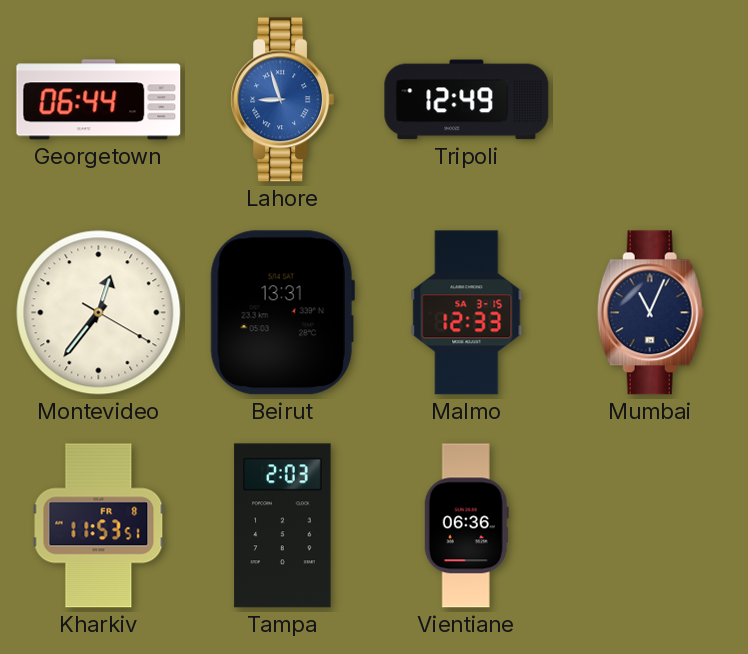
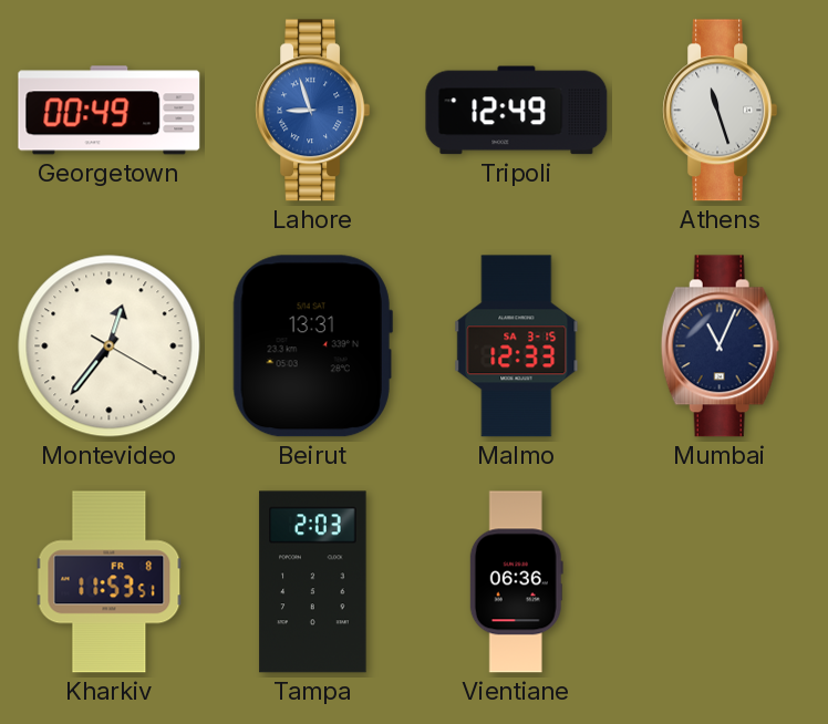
Georgetown: 06:44 -> 00:49
Athens: none -> 11:27
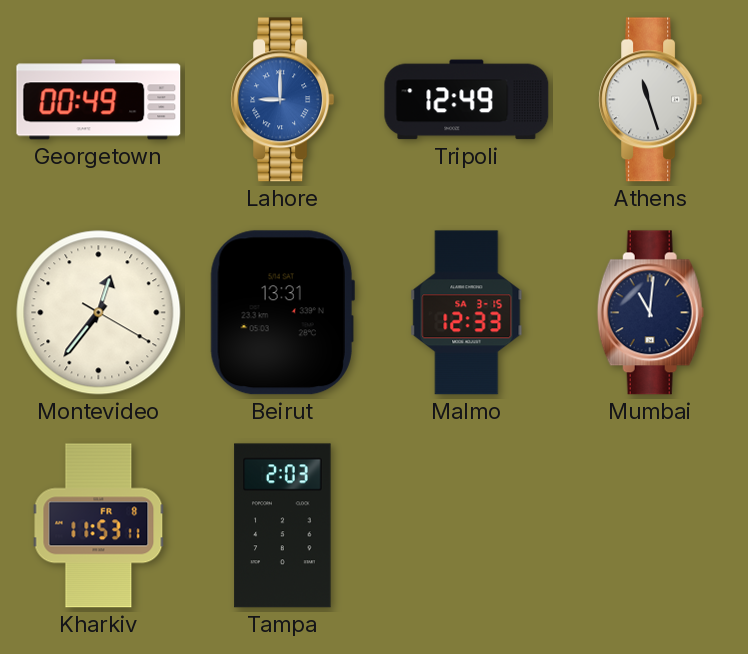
Lahore: 8:57 -> 9:00
Mumbai: 11:04 -> 11:01
Kharkiv: 11:53:51 -> 11:53:11
Vientiane: 06:36 -> none
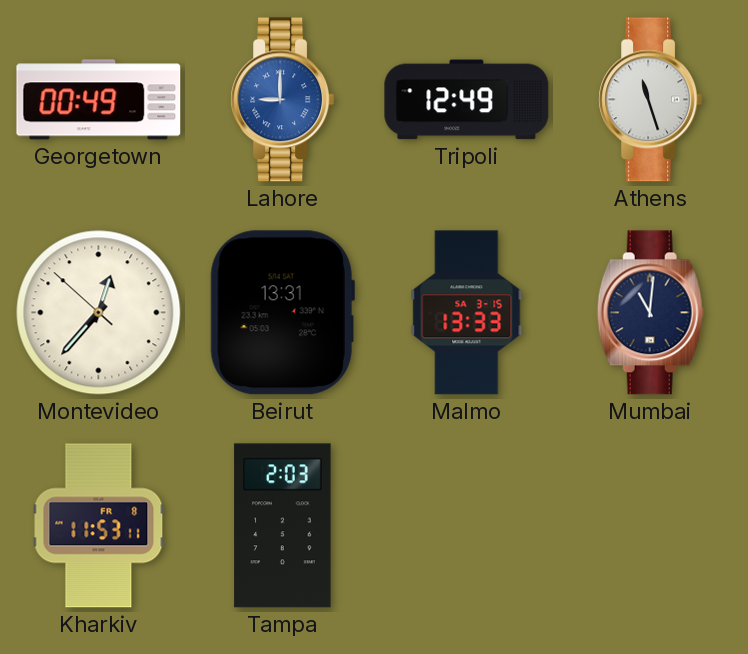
Montevideo: 12:36:20 -> 12:36:52
Malmo: 12:33 -> 13:33
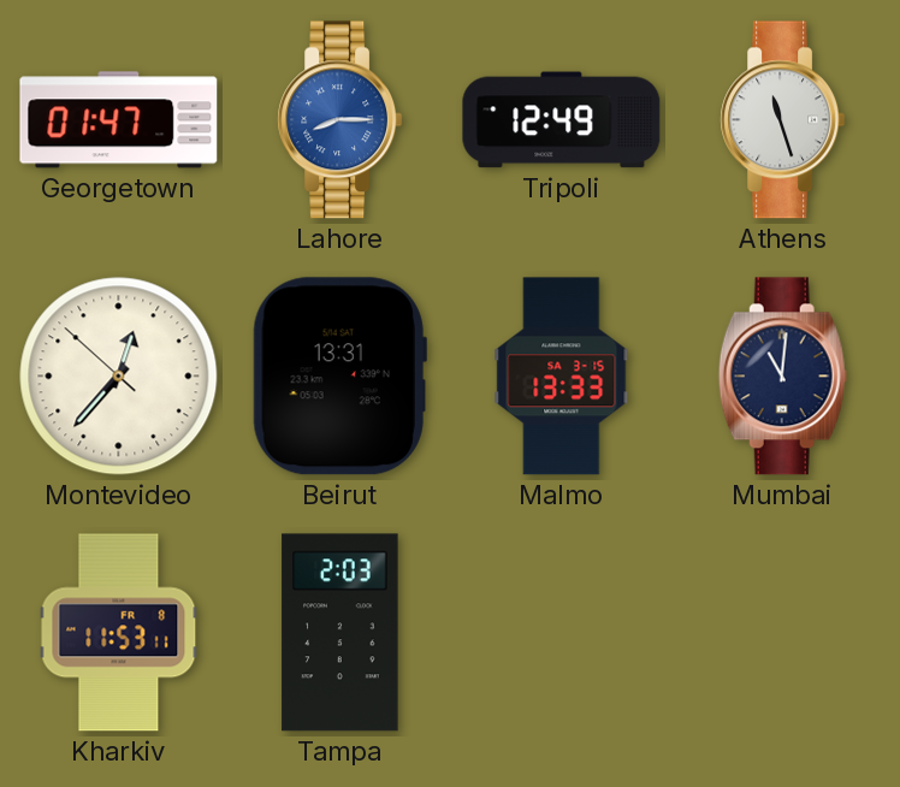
Georgetown: 00:49 -> 01:47
Lahore: 9:00 -> 8:15
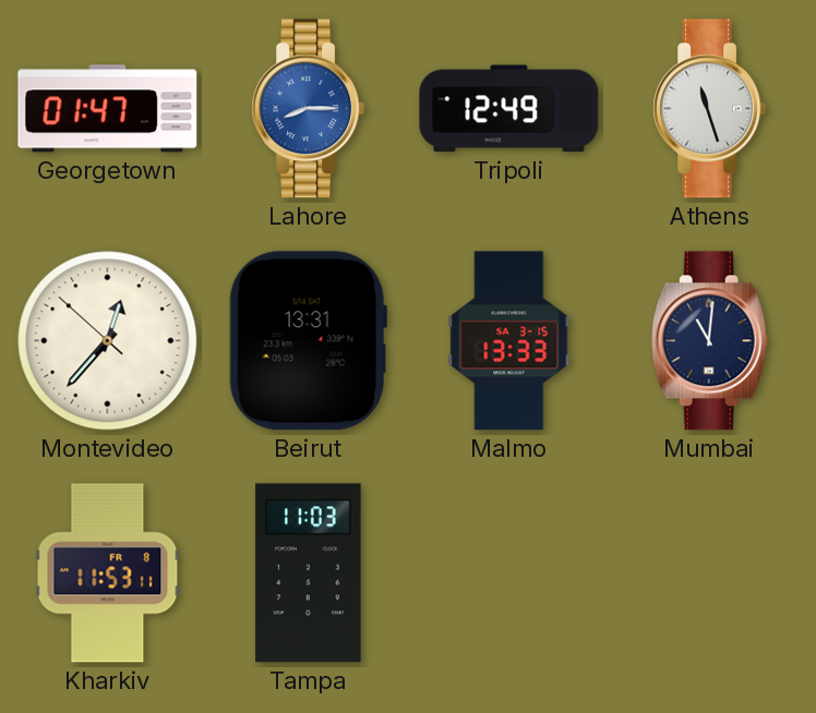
Tampa: 2:03 -> 11:03
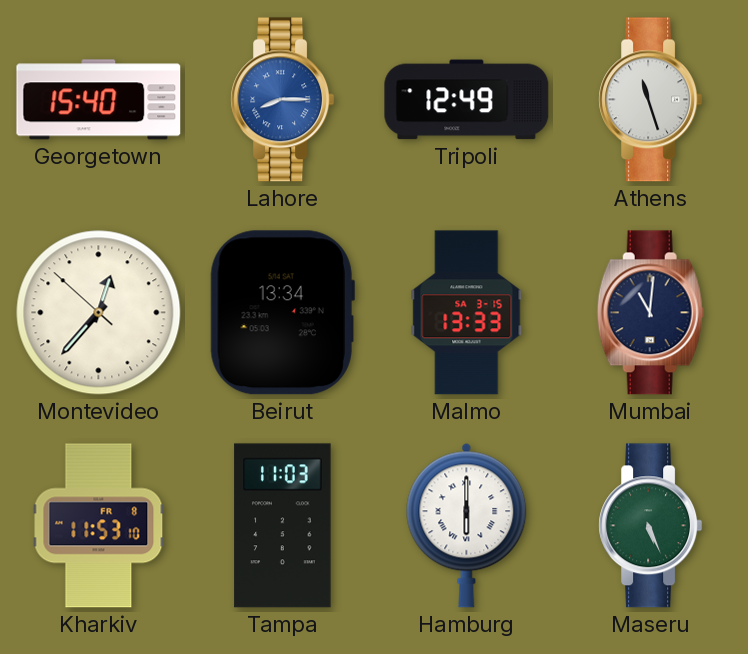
Georgetown: 01:47 -> 15:40
Beirut: 13:31 -> 13:34
Kharkiv: 11:53:11 -> 11:53:10
Hamburg: none -> 6:00
Maseru: none -> 5:26
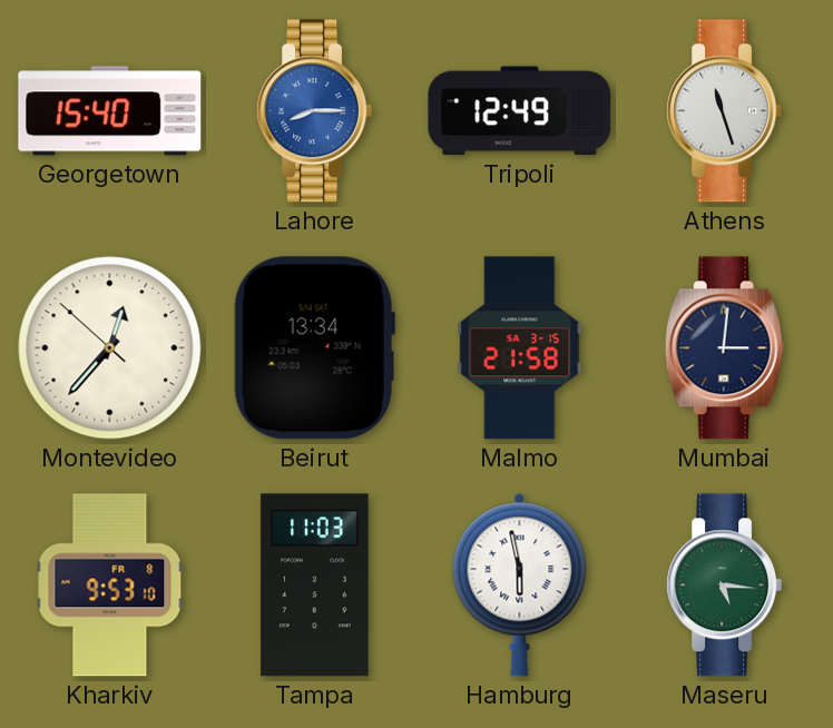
Malmo: 13:33 -> 21:58
Mumbai: 11:01 -> 3:01
Kharkiv: 11:53 -> 9:53
Hamburg: 6:00 -> 5:58
Maseru: 5:26 -> 5:16
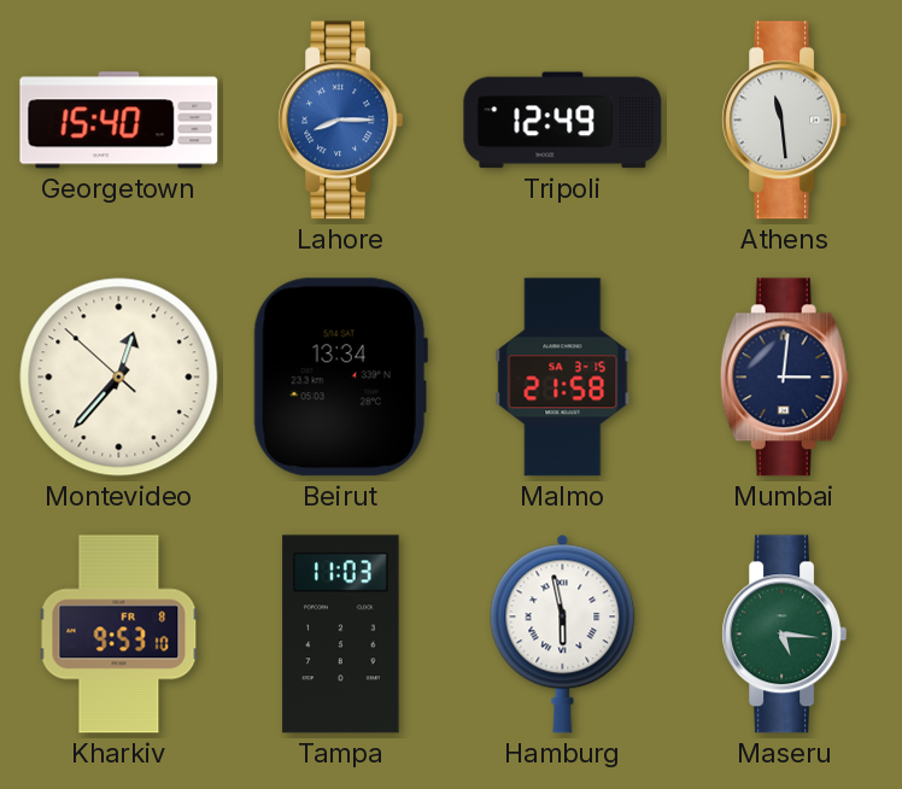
Athens: 11:27 -> 11:29
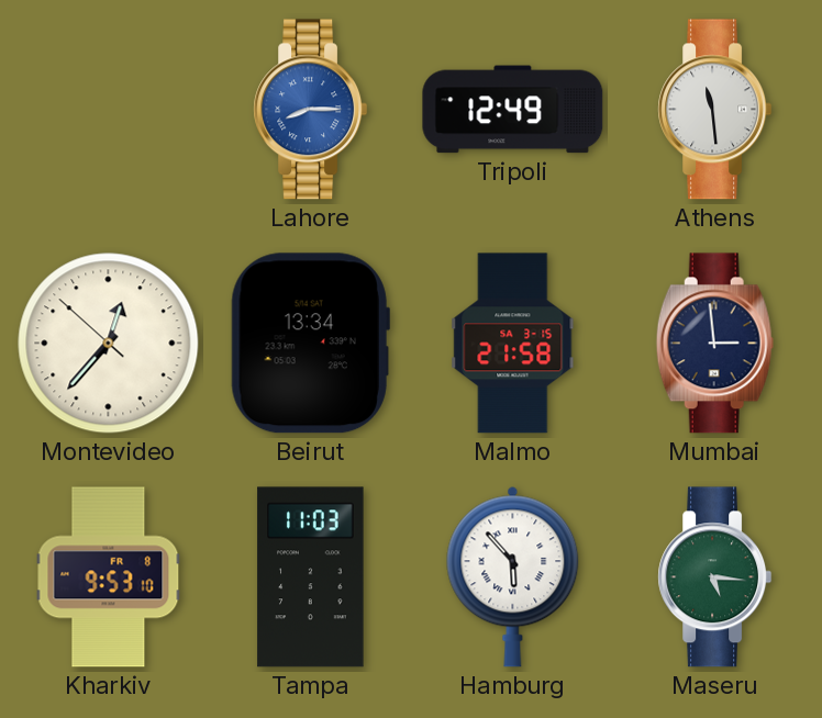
Georgetown: 15:40 -> none
Mumbai: 3:01 -> 2:59
Hamburg: 5:58 -> 5:53
